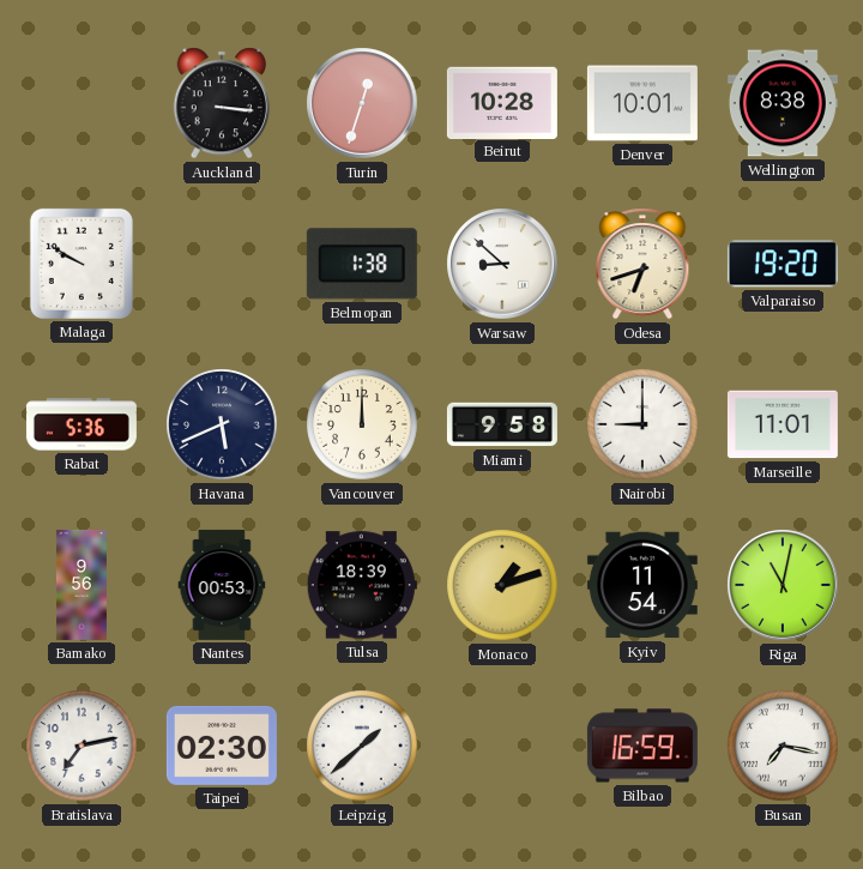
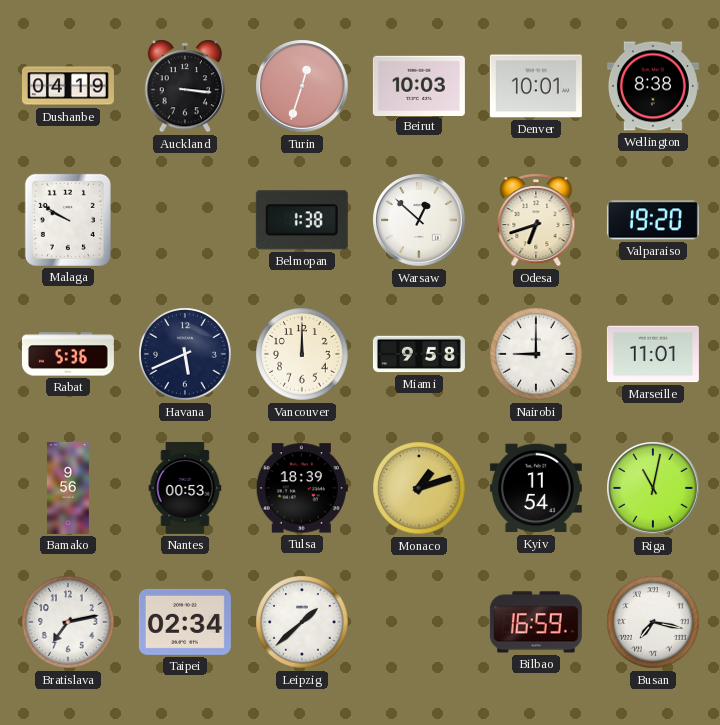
Dushanbe: none -> 04:19
Beirut: 10:28 -> 10:03
Warsaw: 8:52 -> 12:52
Taipei: 02:30 -> 02:34
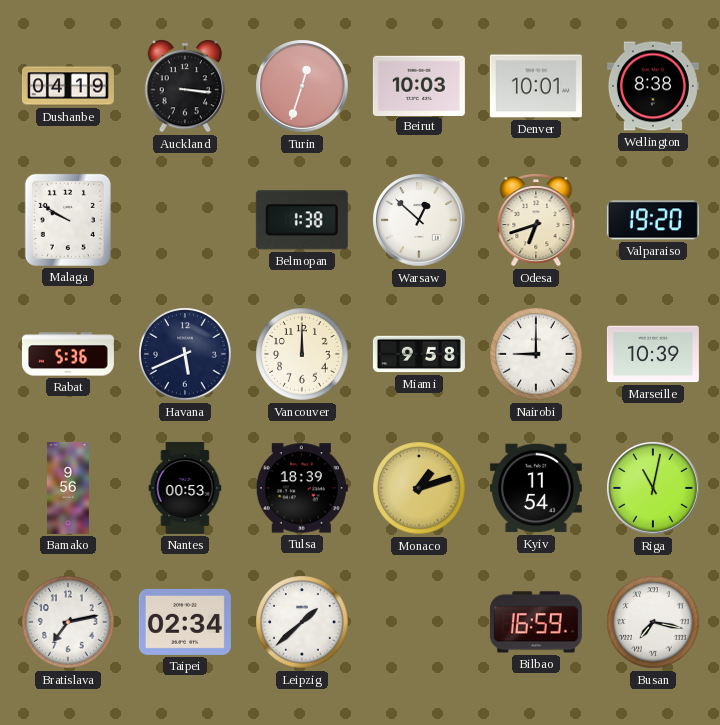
Marseille: 11:01 -> 10:39
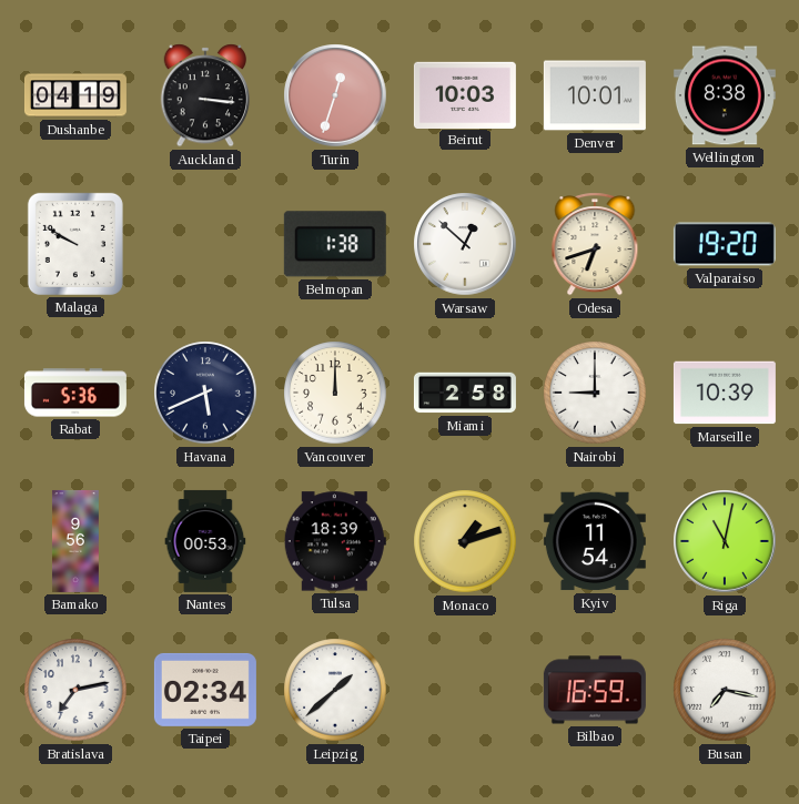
Miami: 9:58 -> 2:58
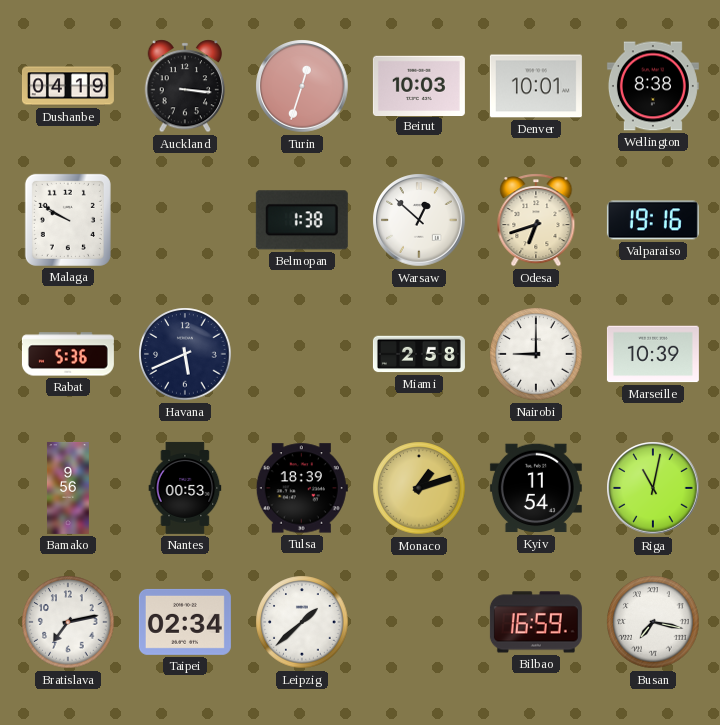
Valparaiso: 19:20 -> 19:16
Vancouver: 12:00 -> none
